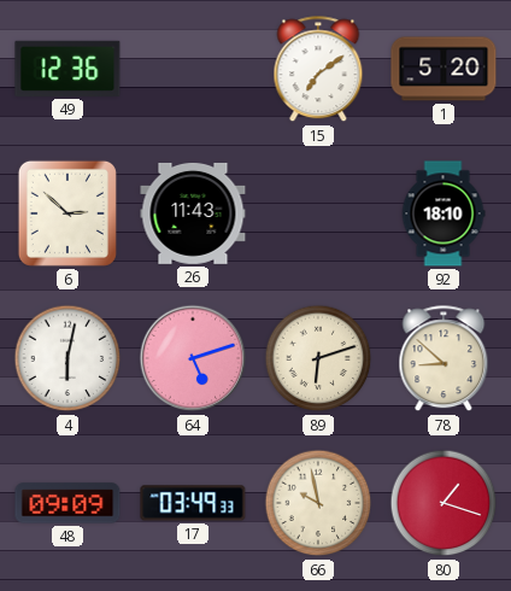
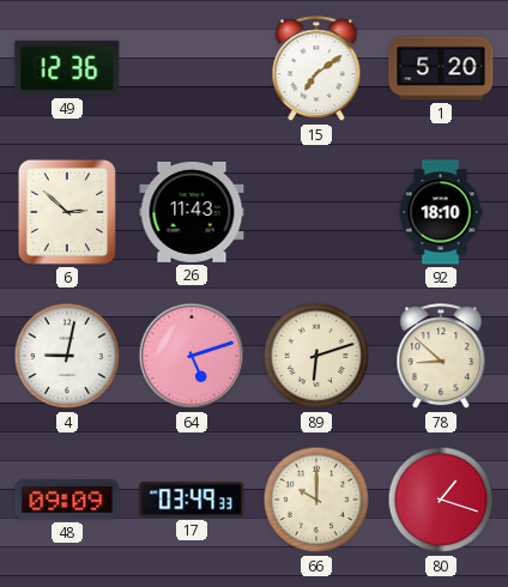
4: 6:02 -> 9:02
66: 9:58 -> 10:00
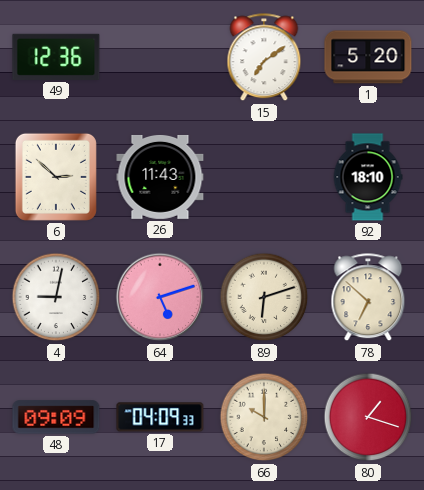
78: 8:52 -> 6:52
17: 03:49 -> 04:09
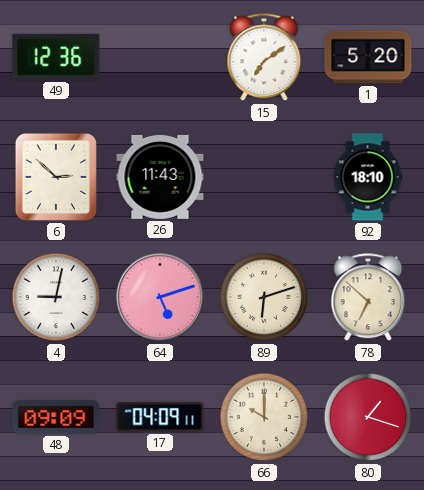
17: 04:09:33 -> 04:09:11
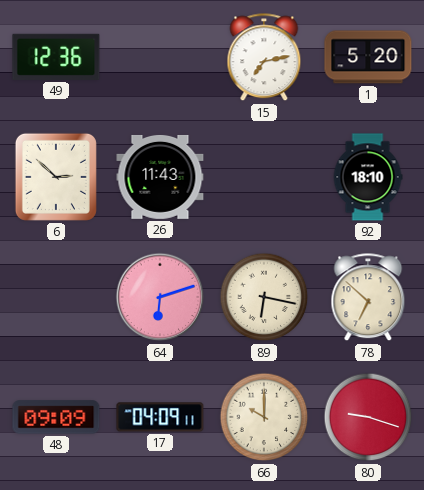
15: 7:09 -> 7:13
4: 9:02 -> none
64: 5:12 -> 6:12
89: 6:12 -> 6:17
80: 1:18 -> 9:18
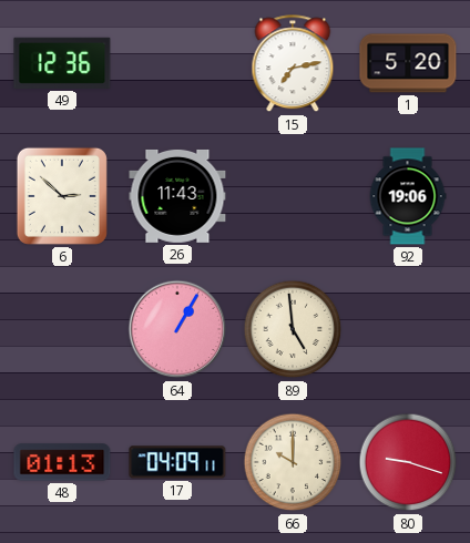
92: 18:10 -> 19:06
64: 6:12 -> 1:05
89: 6:17 -> 4:59
78: 6:52 -> none
48: 09:09 -> 01:13
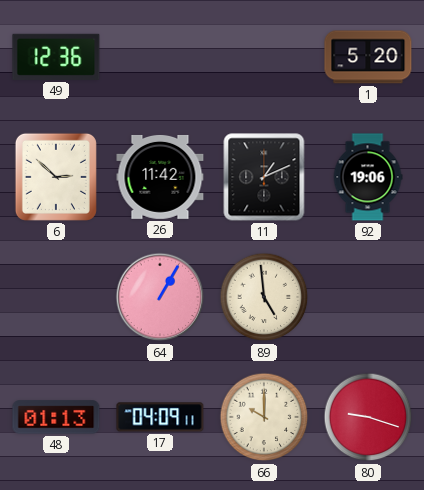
15: 7:13 -> none
26: 11:43 -> 11:42
11: none -> 1:11
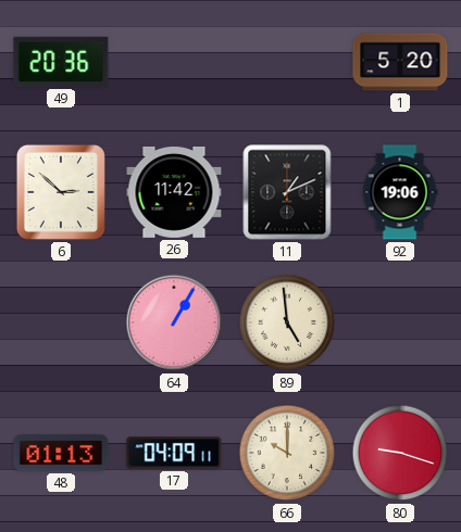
49: 12:36 -> 20:36
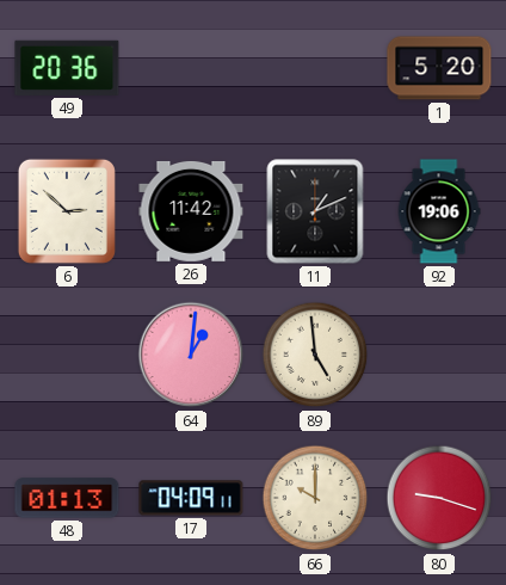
64: 1:05 -> 1:01
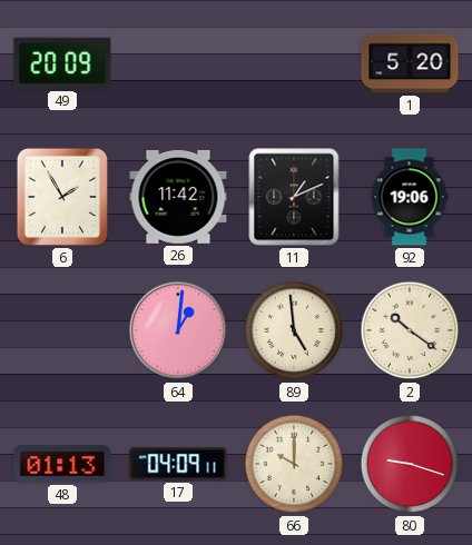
49: 20:36 -> 20:09
6: 2:52 -> 1:55
2: none -> 10:21
